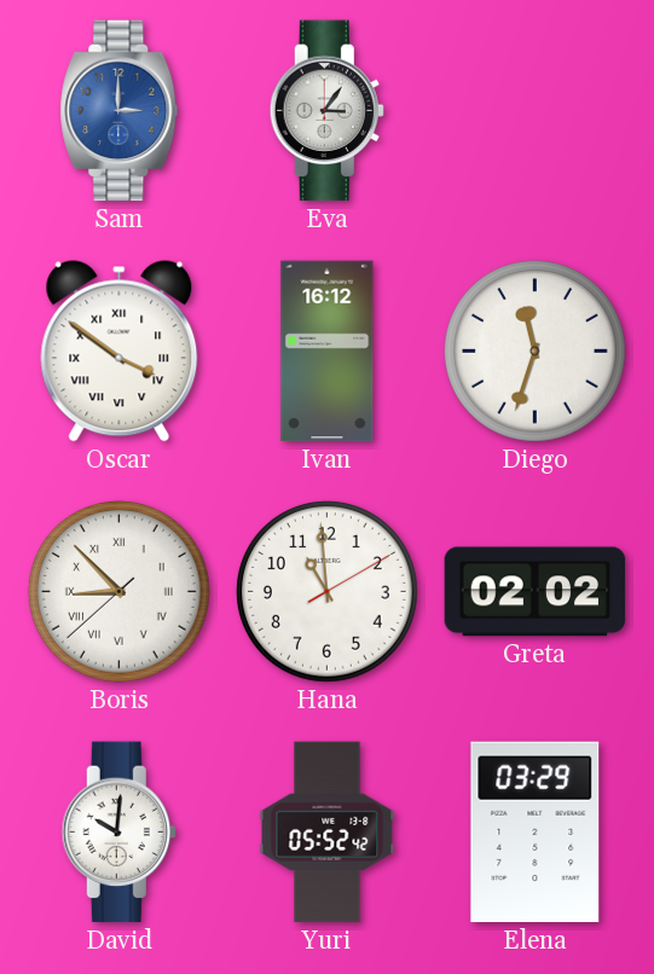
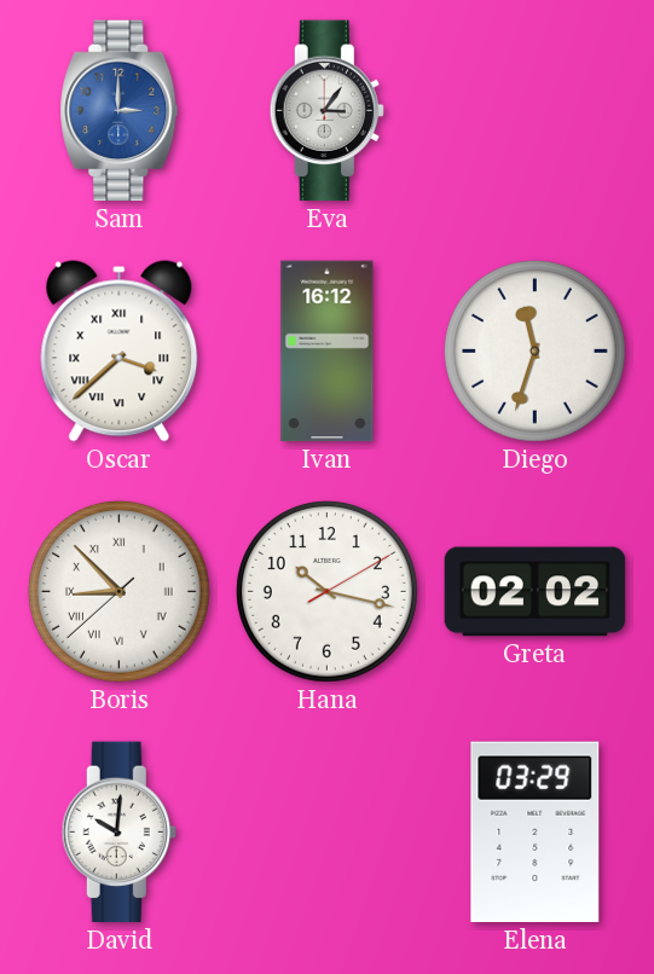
Oscar: 3:51 -> 3:38
Hana: 10:59 -> 10:17
Yuri: 05:52 -> none
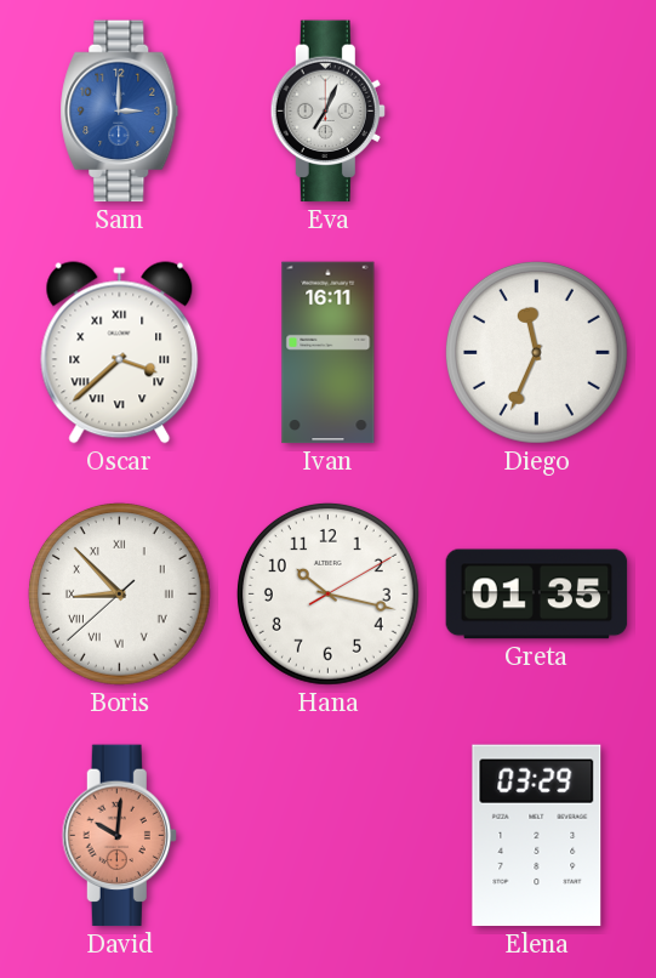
Eva: 3:06 -> 7:04
Ivan: 16:12 -> 16:11
Diego: 11:33 -> 11:34
Greta: 02:02 -> 01:35
David dial: white -> salmon
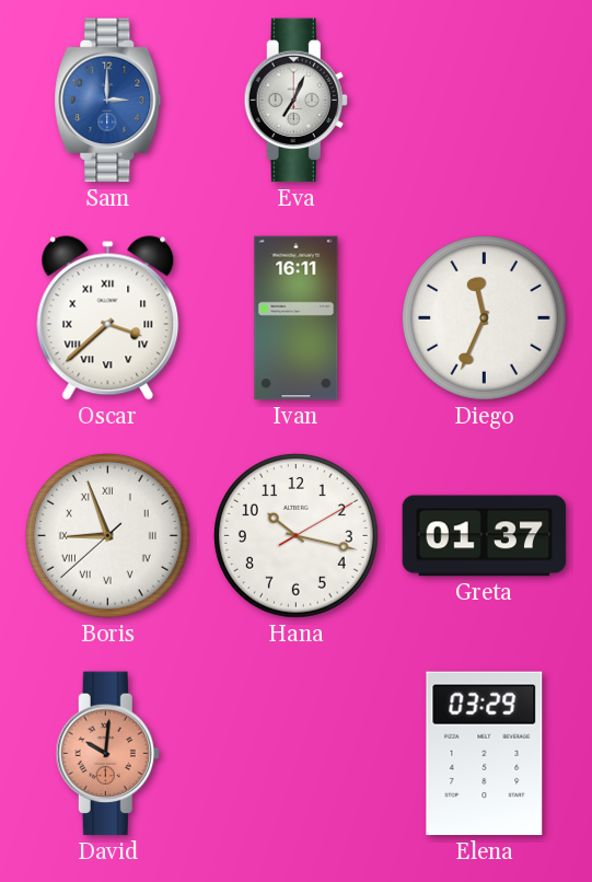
Boris: 8:52 -> 8:56
Greta: 01:35 -> 01:37
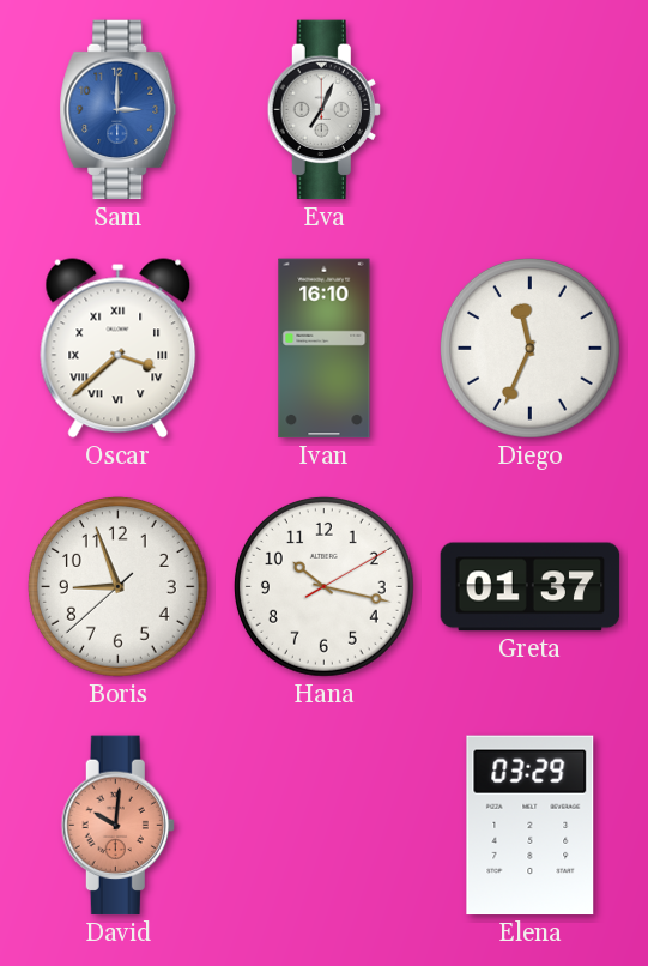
Ivan: 16:11 -> 16:10
Boris numerals: Roman -> Arabic
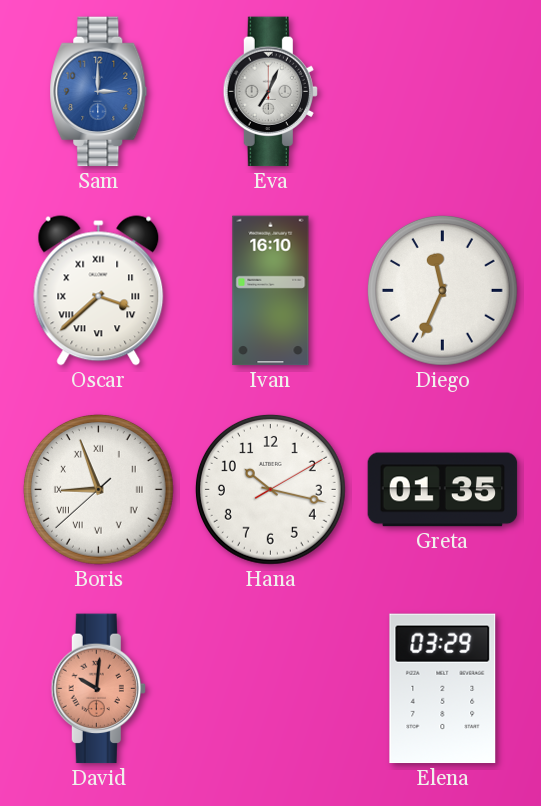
Boris numerals: Arabic -> Roman
Greta: 01:37 -> 01:35
